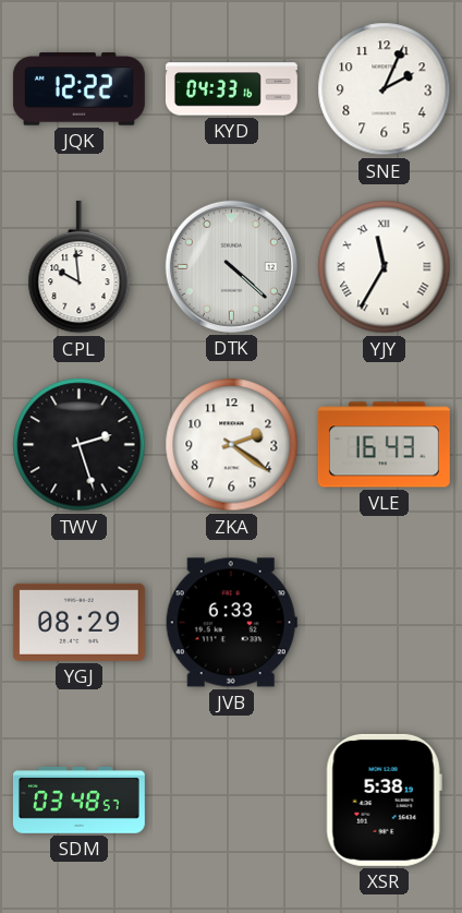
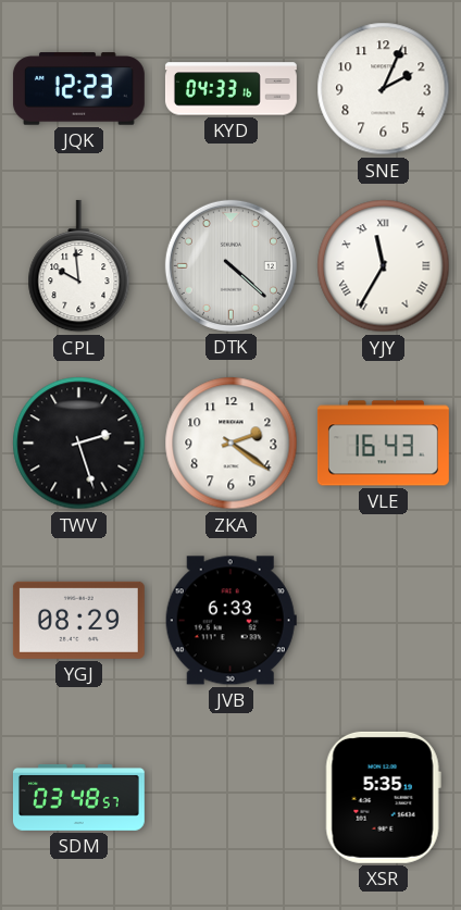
JQK: 12:22 -> 12:23
XSR: 5:38 -> 5:35
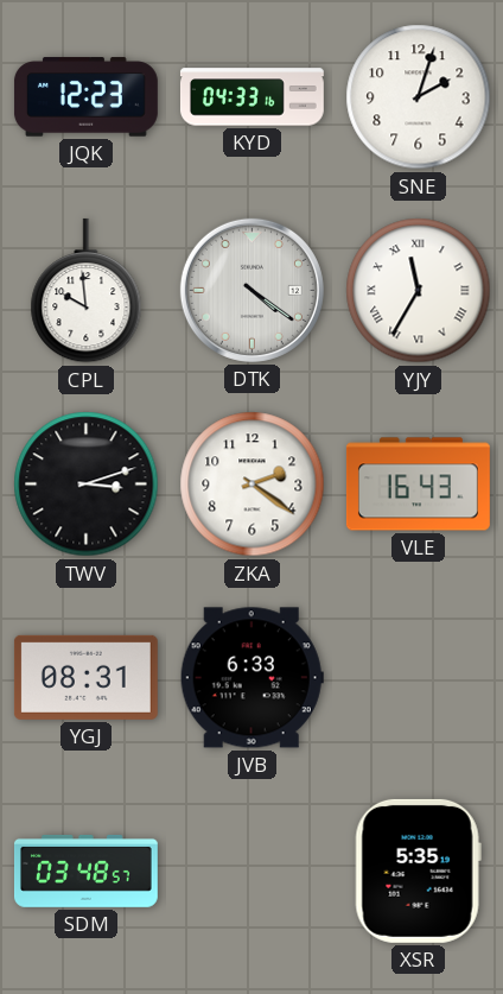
SNE: 2:04 -> 2:03
DTK: 4:22 -> 4:21
TWV: 2:27 -> 3:12
YGJ: 08:29 -> 08:31
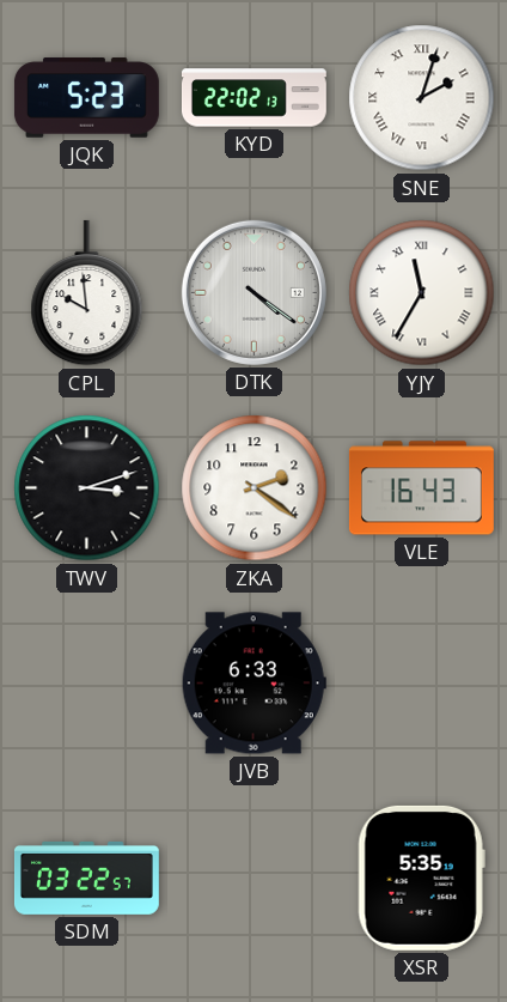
JQK: 12:23 -> 5:23
KYD: 04:33 -> 22:02
SNE numerals: Arabic -> Roman
YGJ: 08:31 -> none
SDM: 03:48 -> 03:22
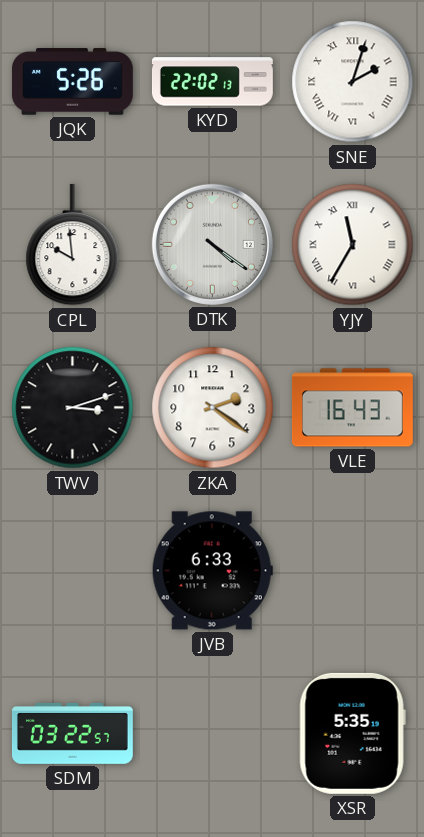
JQK: 5:23 -> 5:26
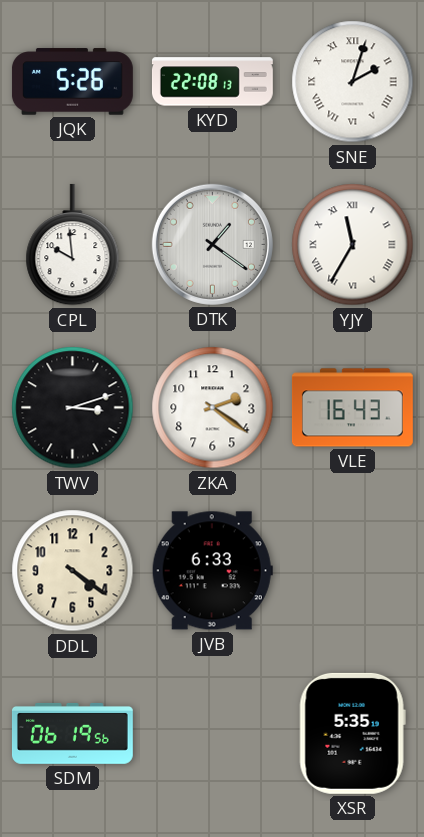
KYD: 22:02 -> 22:08
DTK: 4:21 -> 1:21
DDL: none -> 4:21
SDM: 03:22 -> 06:19
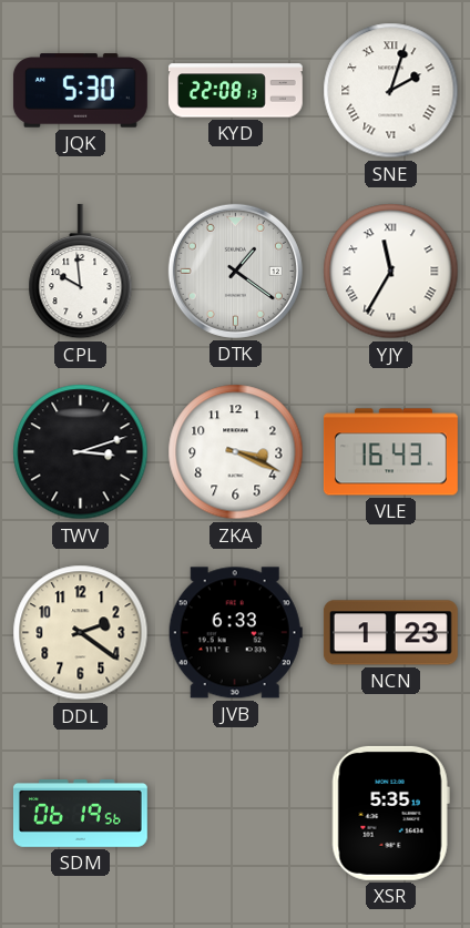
JQK: 5:26 -> 5:30
ZKA: 2:21 -> 3:19
DDL: 4:21 -> 2:21
NCN: none -> 1:23
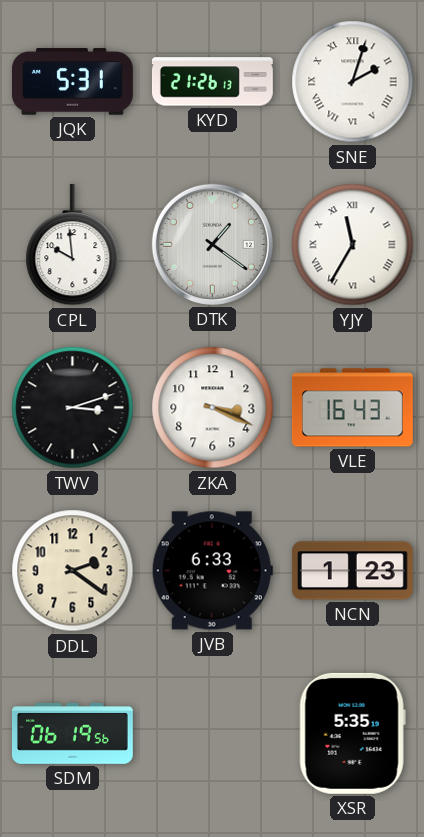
JQK: 5:30 -> 5:31
KYD: 22:08 -> 21:26
